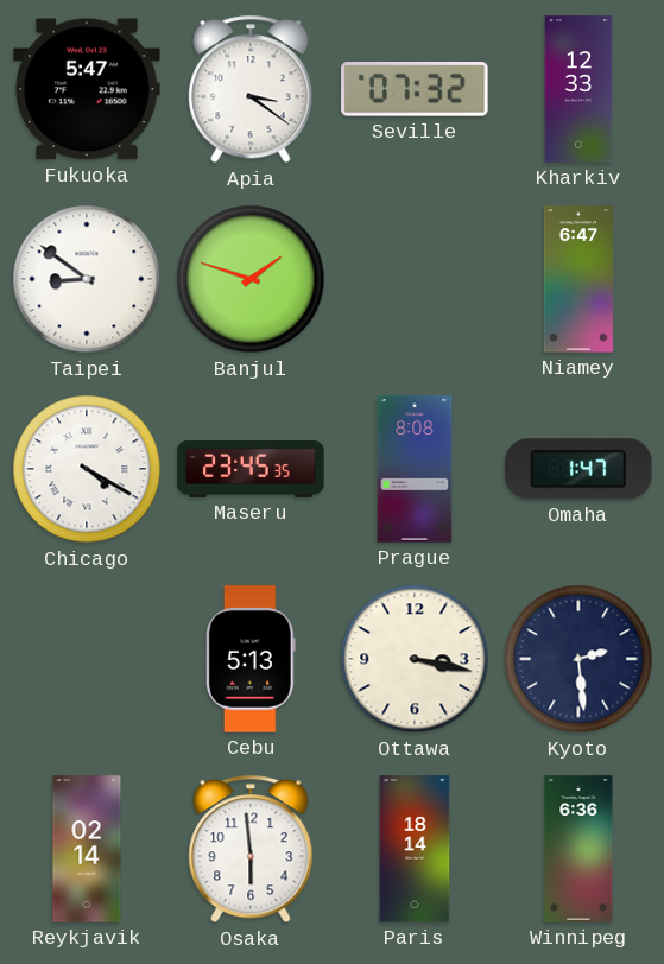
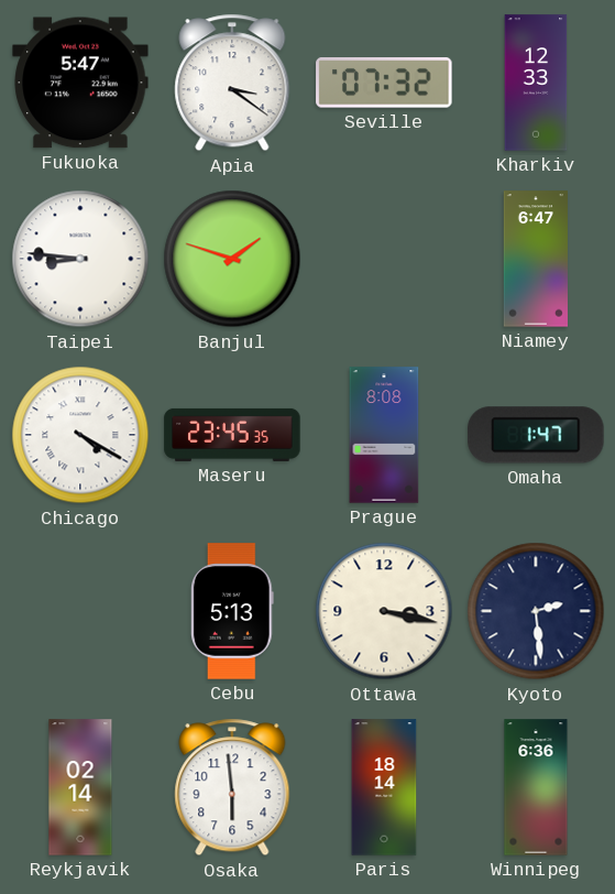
Taipei: 8:51 -> 8:46
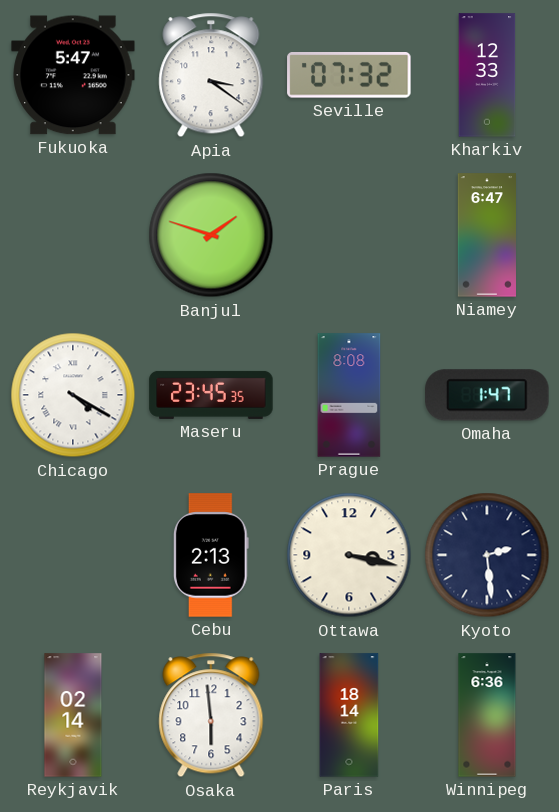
Taipei: 8:46 -> none
Cebu: 5:13 -> 2:13
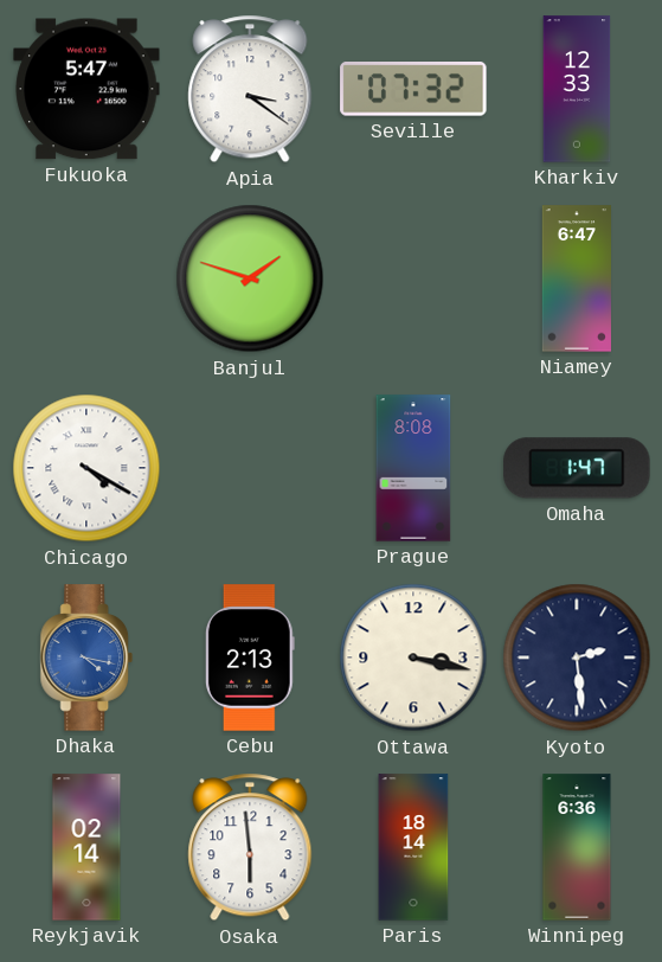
Maseru: 23:45 -> none
Dhaka: none -> 4:17
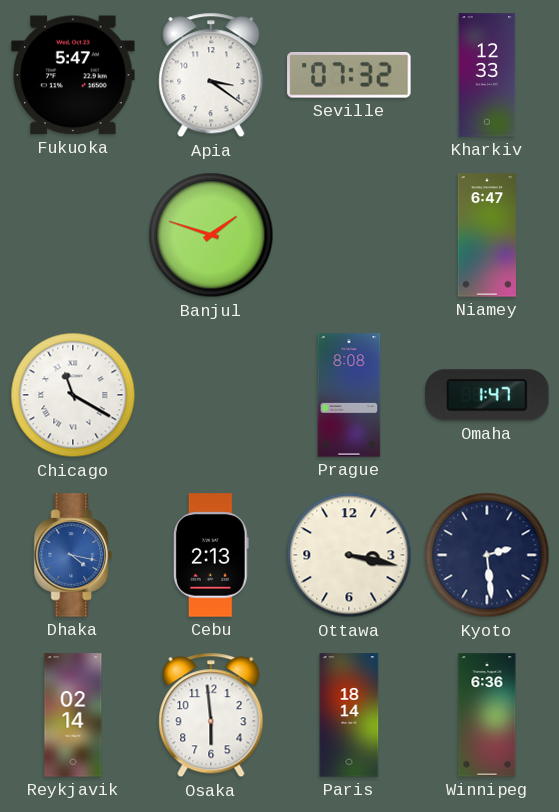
Chicago: 4:20 -> 11:20
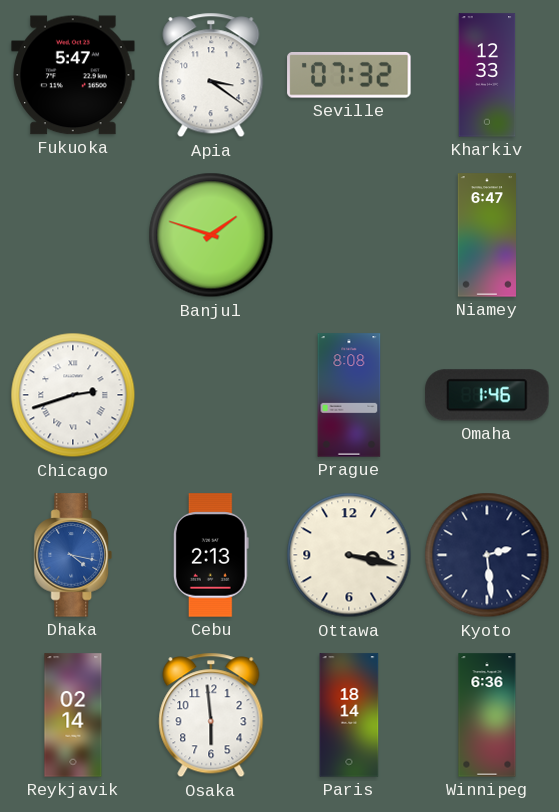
Chicago: 11:20 -> 2:42
Omaha: 1:47 -> 1:46
